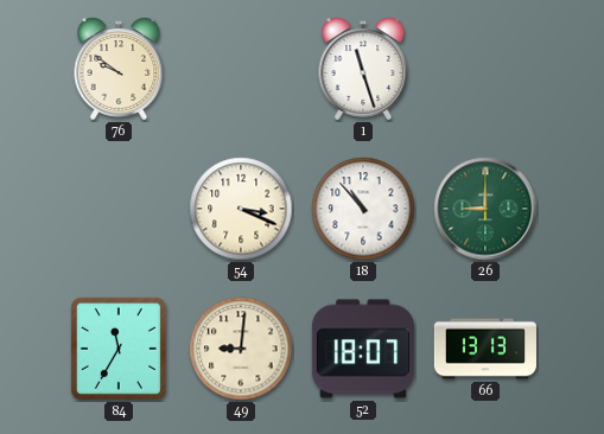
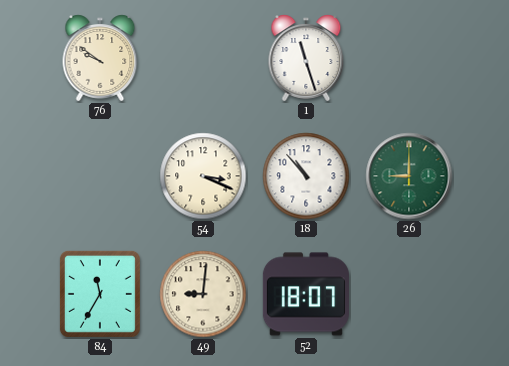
66: 13:13 -> none
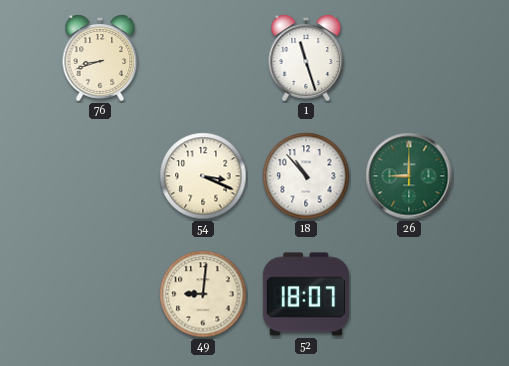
76: 9:51 -> 8:42
84: 11:35 -> none
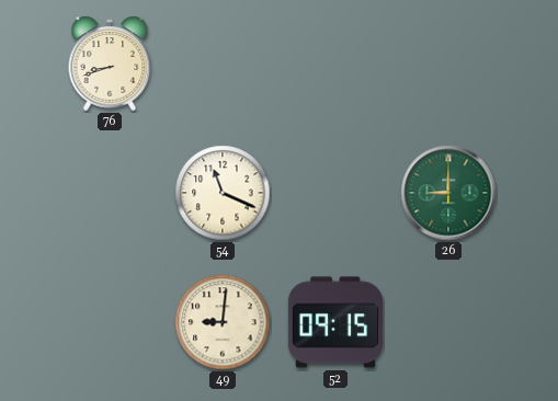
1: 11:27 -> none
54: 3:19 -> 11:19
18: 10:53 -> none
52: 18:07 -> 09:15
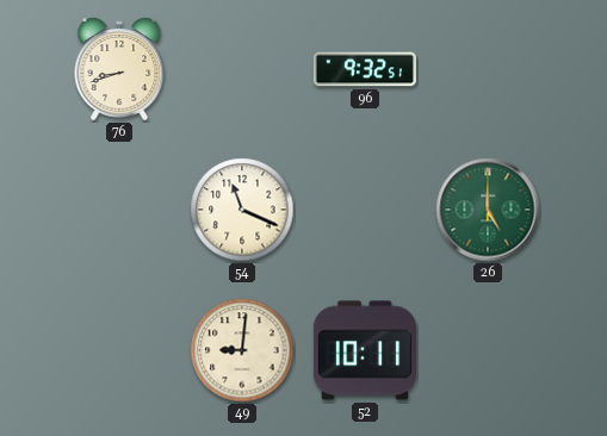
96: none -> 9:32
26: 9:00 -> 5:00
52: 09:15 -> 10:11
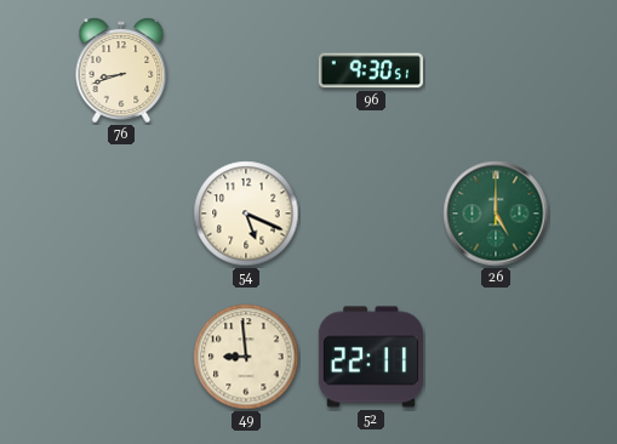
96: 9:32 -> 9:30
54: 11:19 -> 5:19
49: 9:01 -> 8:59
52: 10:11 -> 22:11
